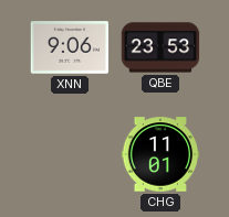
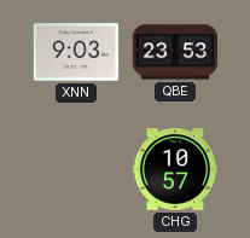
XNN: 9:06 -> 9:03
CHG: 11:01 -> 10:57
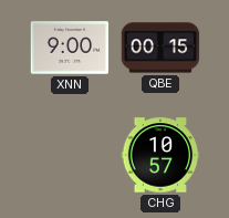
XNN: 9:03 -> 9:00
QBE: 23:53 -> 00:15
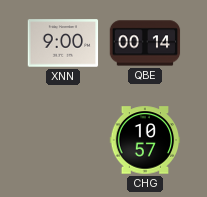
QBE: 00:15 -> 00:14
